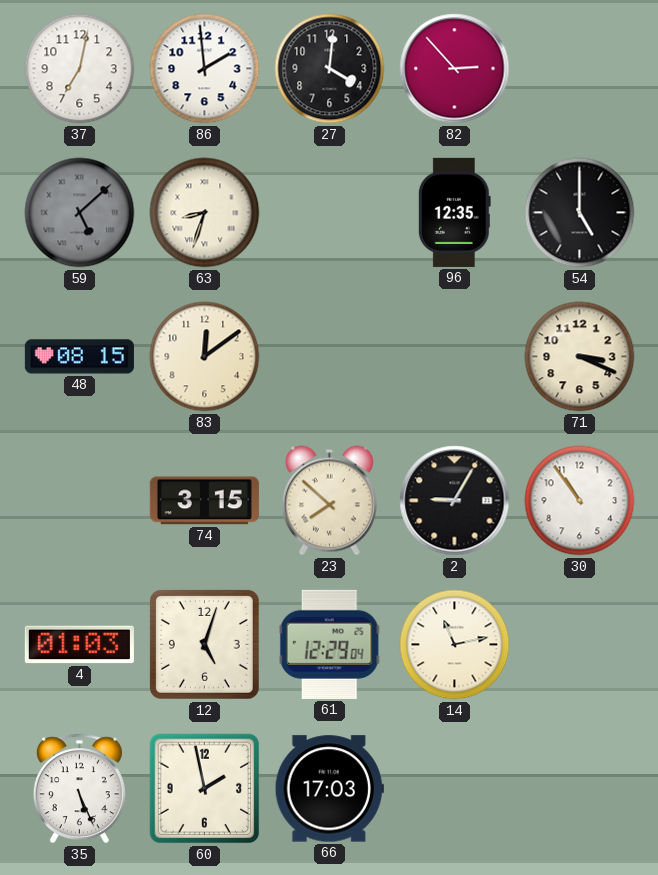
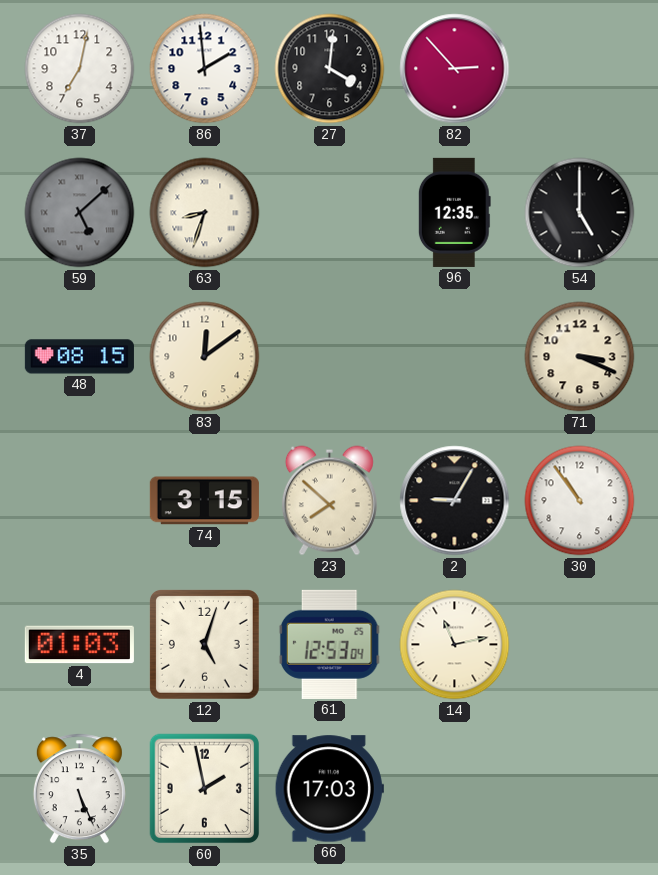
61: 12:29 -> 12:53
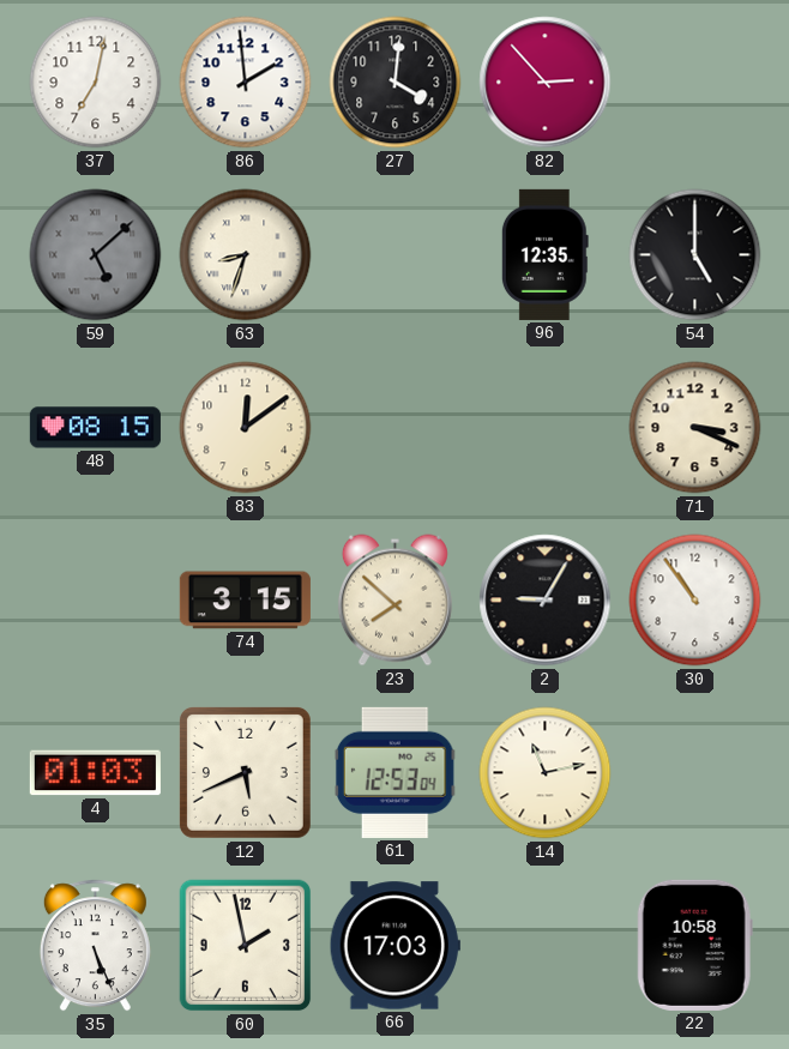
12: 5:03 -> 5:41
22: none -> 10:58
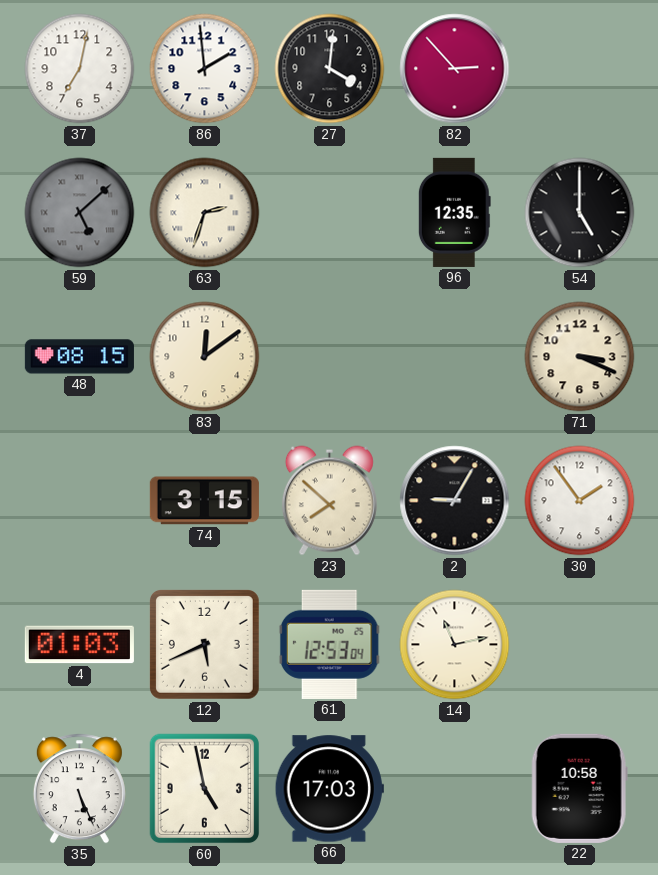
63: 8:33 -> 2:33
30: 10:54 -> 1:54
60: 1:58 -> 4:58
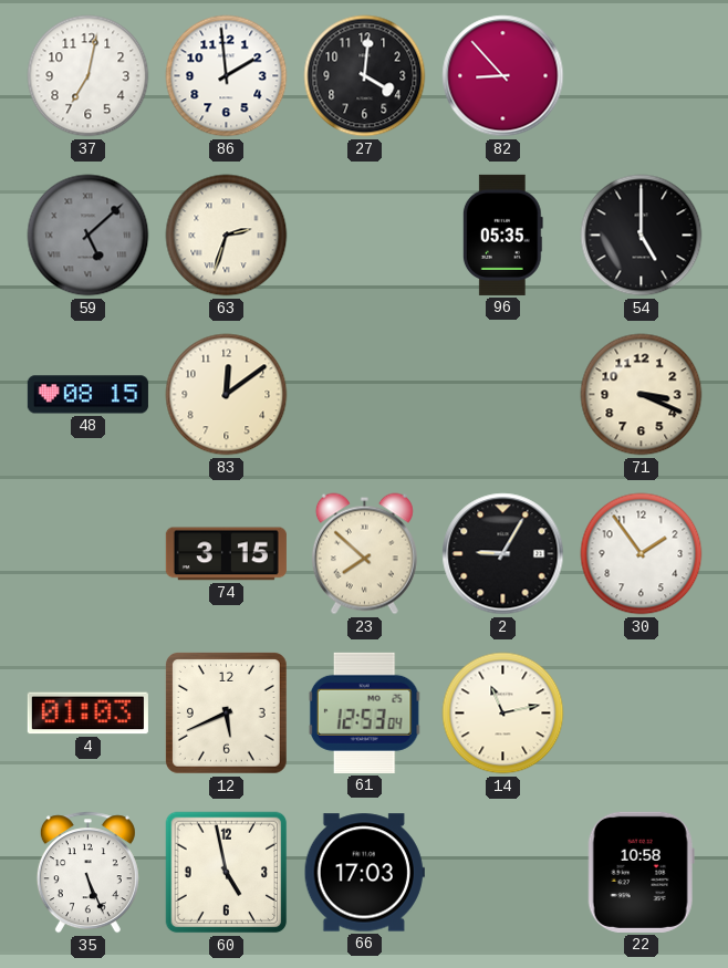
82: 2:53 -> 8:53
96: 12:35 -> 05:35
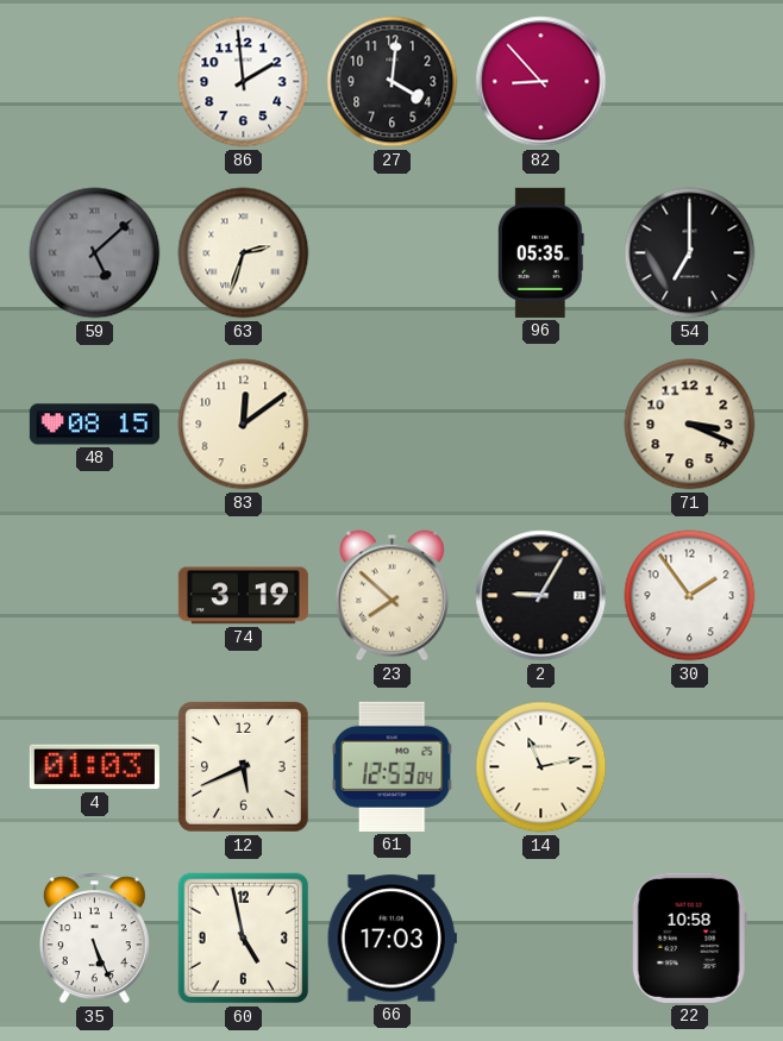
37: 7:02 -> none
54: 5:00 -> 7:00
74: 3:15 -> 3:19
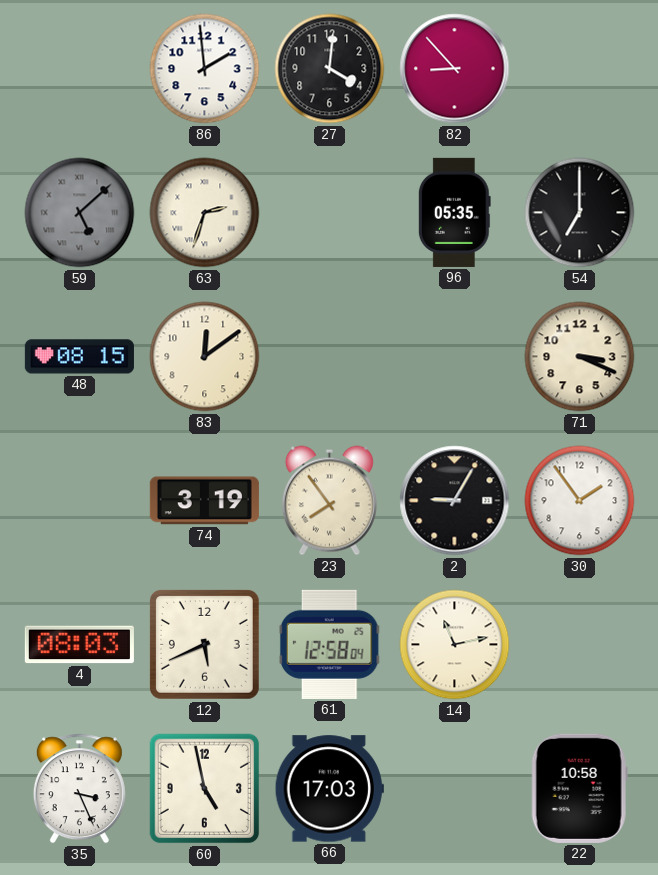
23: 7:52 -> 7:54
4: 01:03 -> 08:03
61: 12:53 -> 12:58
35: 5:26 -> 3:26
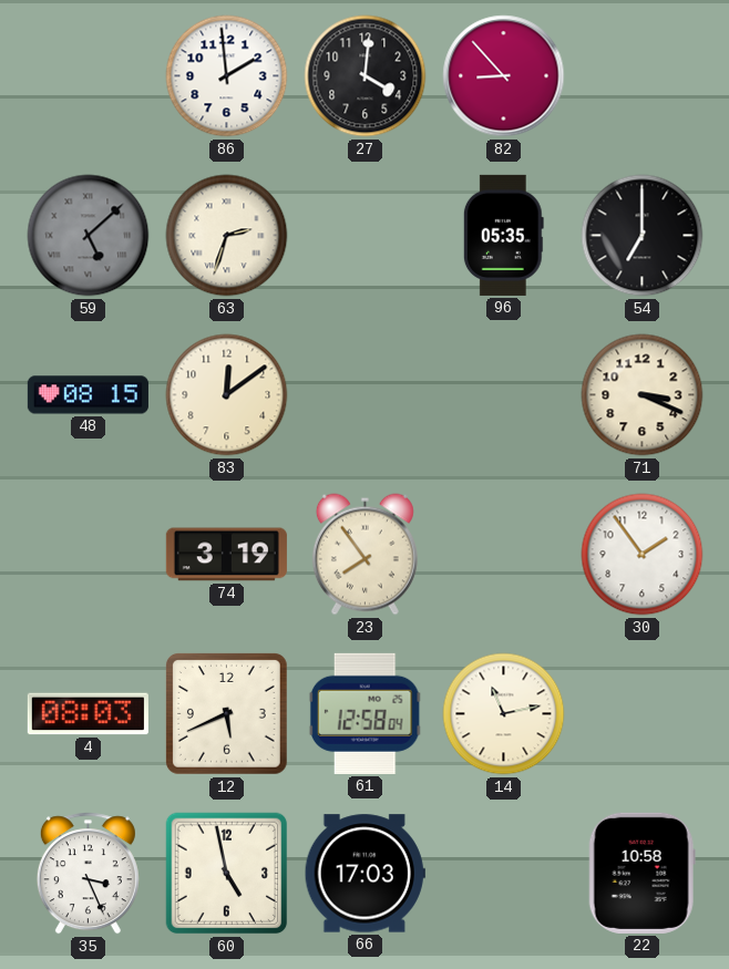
2: 9:05 -> none
